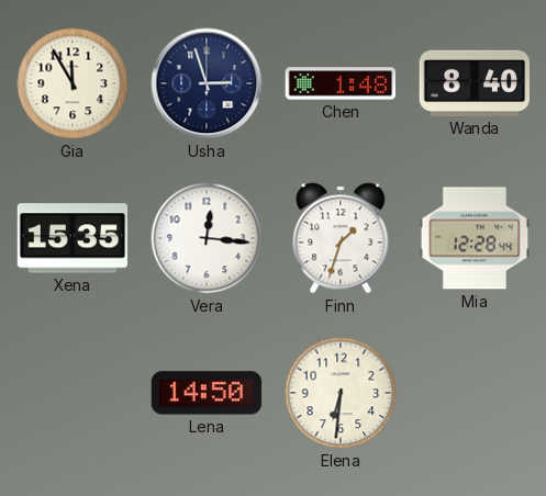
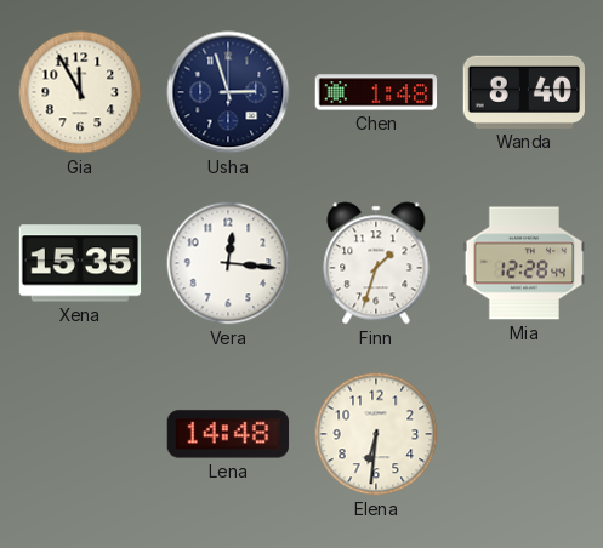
Lena: 14:50 -> 14:48
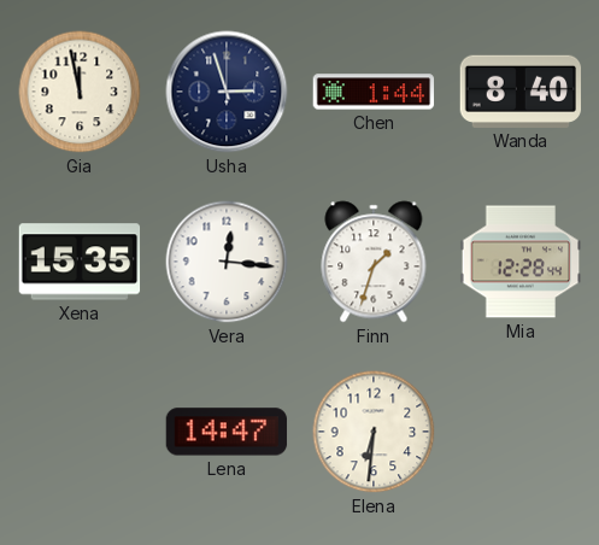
Gia: 11:55 -> 11:58
Chen: 1:48 -> 1:44
Lena: 14:48 -> 14:47
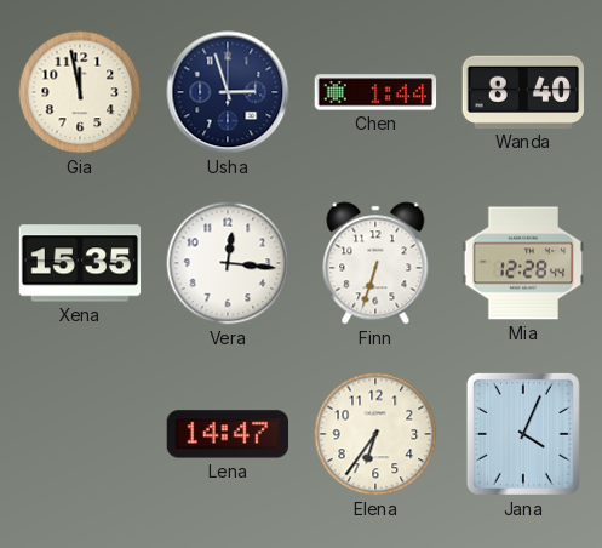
Finn: 1:33 -> 6:33
Elena: 6:31 -> 6:36
Jana: none -> 4:04
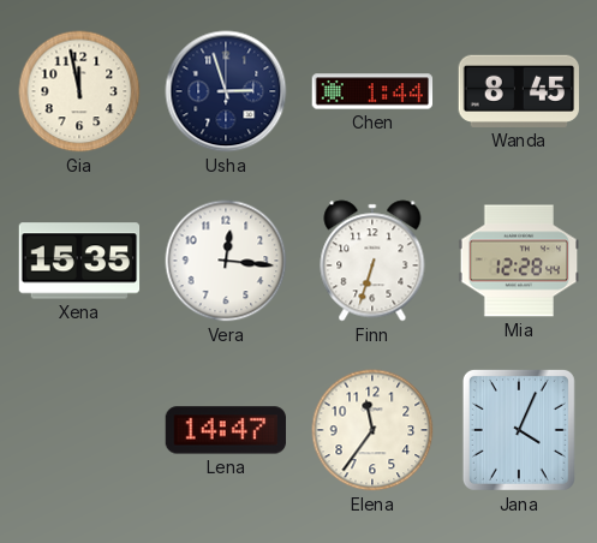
Wanda: 8:40 -> 8:45
Elena: 6:36 -> 11:36
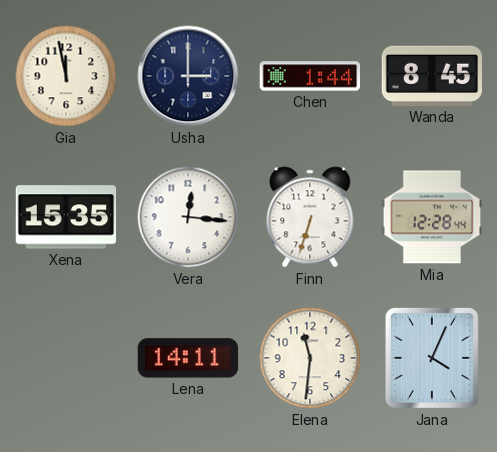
Usha: 2:57 -> 3:00
Lena: 14:47 -> 14:11
Elena: 11:36 -> 11:31
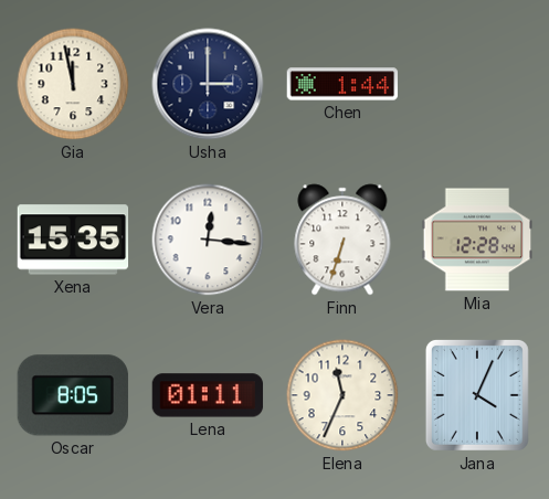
Wanda: 8:45 -> none
Oscar: none -> 8:05
Lena: 14:11 -> 01:11
Elena: 11:31 -> 11:34
